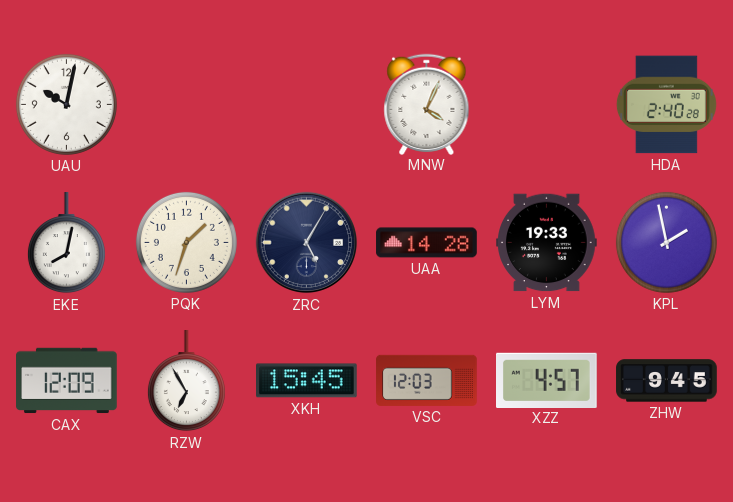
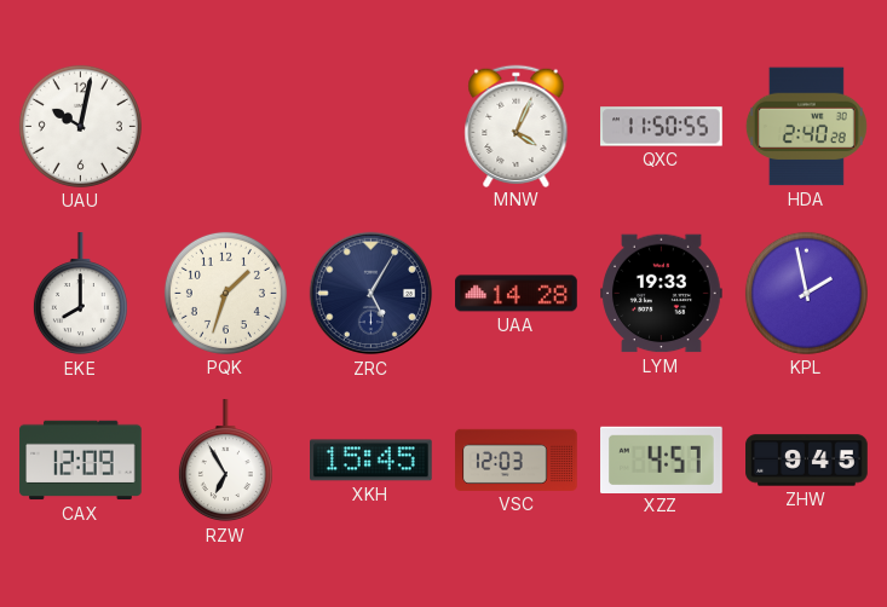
QXC: none -> 11:50
EKE: 8:02 -> 8:00
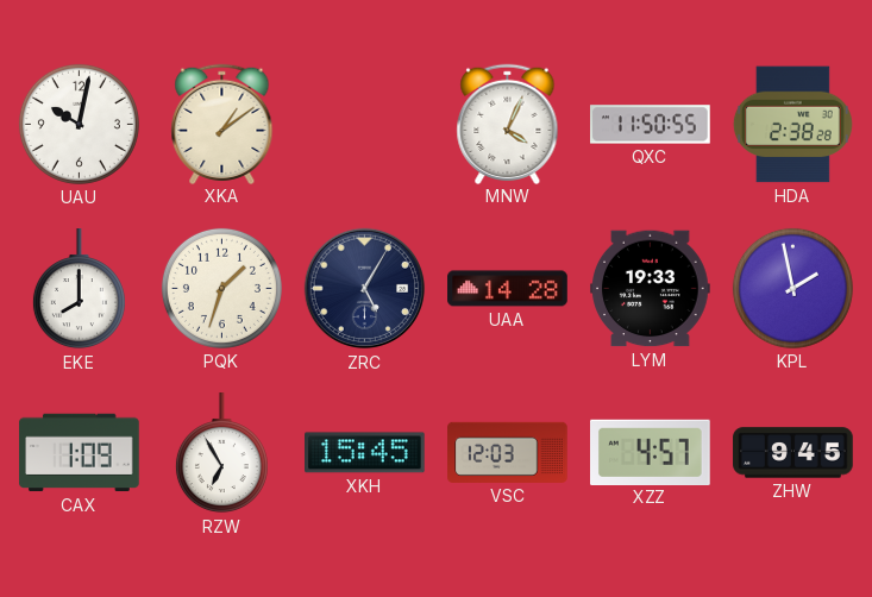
XKA: none -> 1:09
HDA: 2:40 -> 2:38
CAX: 12:09 -> 1:09
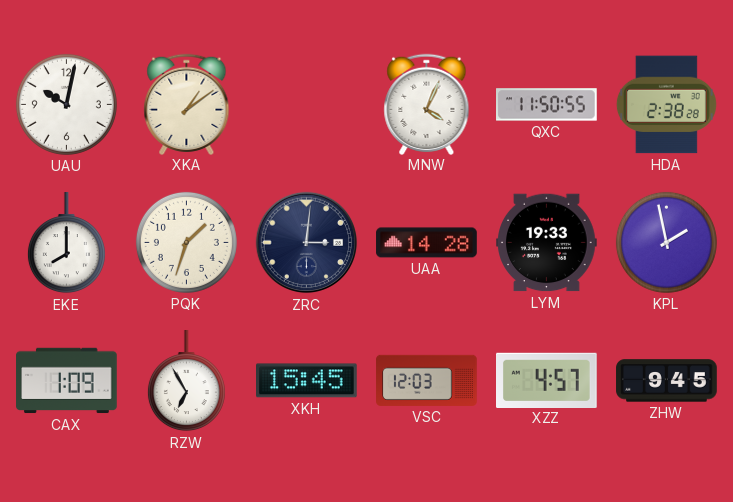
ZRC: 5:05 -> 3:01
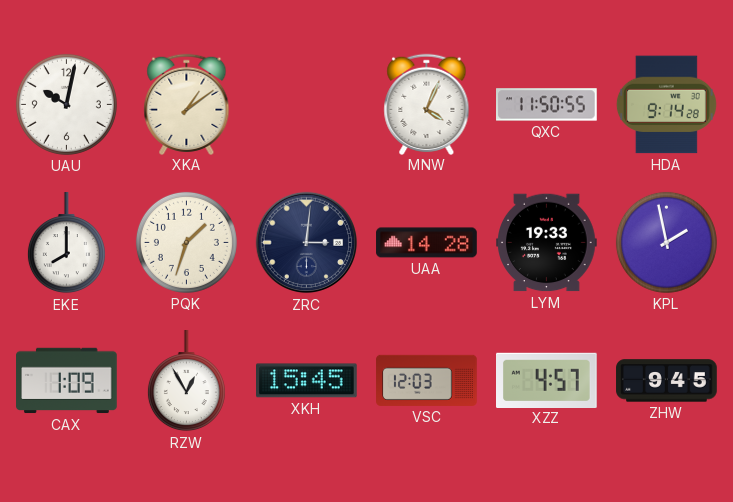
HDA: 2:38 -> 9:14
RZW: 6:55 -> 12:55
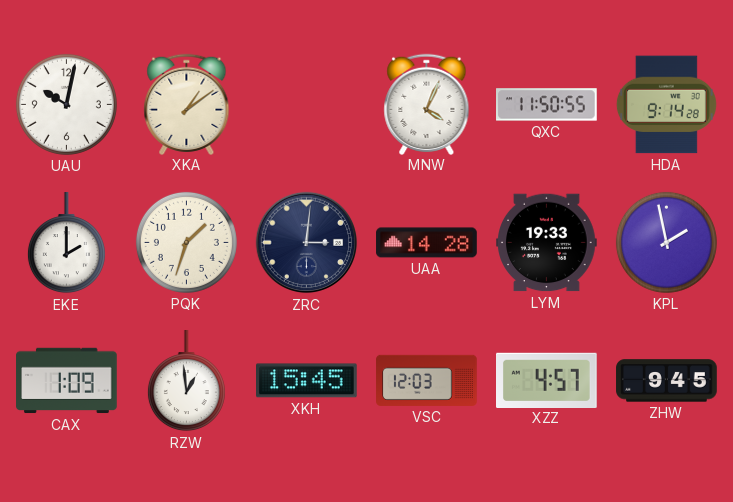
EKE: 8:00 -> 2:00
RZW: 12:55 -> 12:59
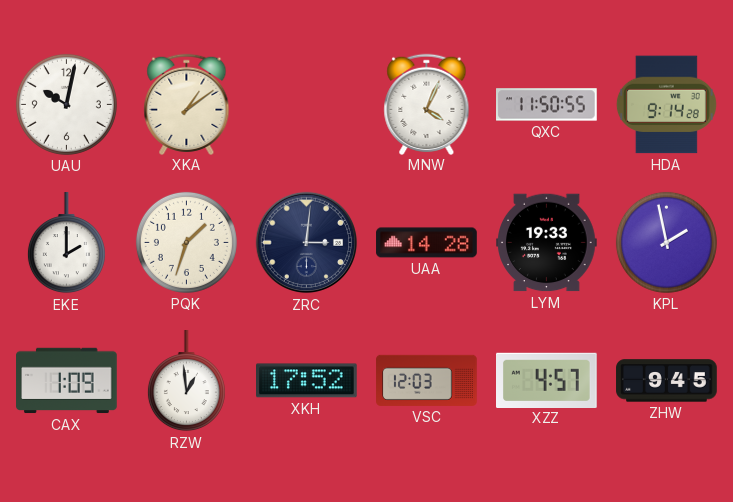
XKH: 15:45 -> 17:52
